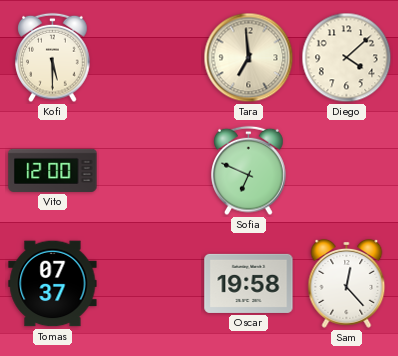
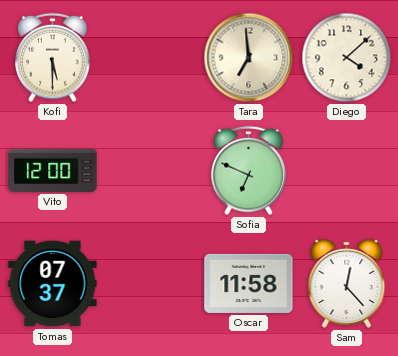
Oscar: 19:58 -> 11:58
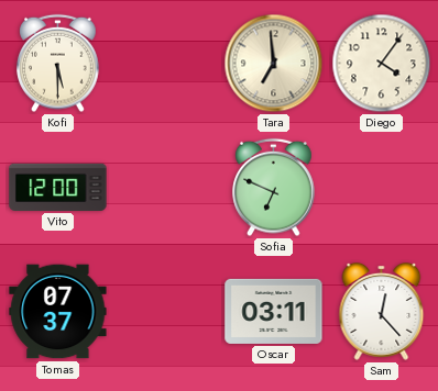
Diego: 4:08 -> 4:06
Oscar: 11:58 -> 03:11
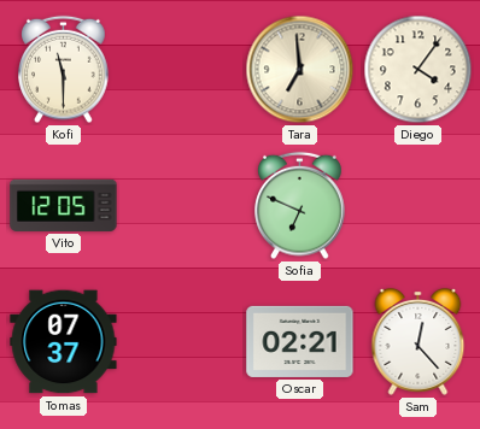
Kofi: 5:30 -> 11:30
Vito: 12:00 -> 12:05
Oscar: 03:11 -> 02:21
